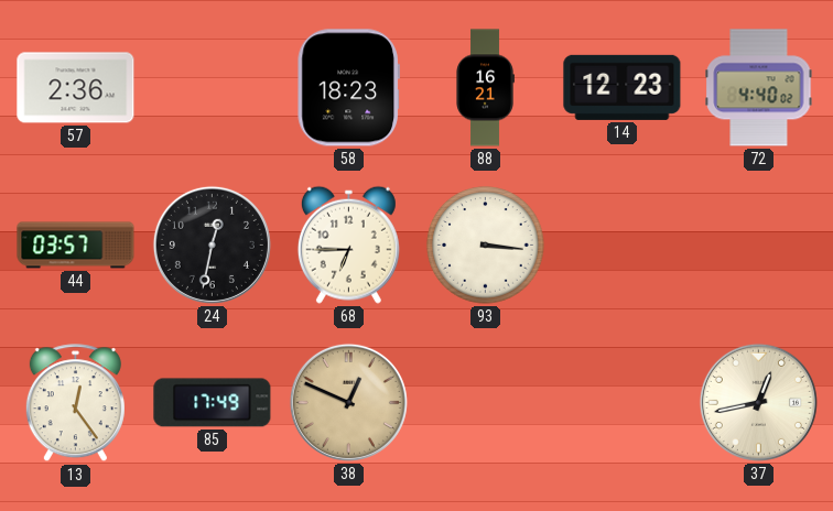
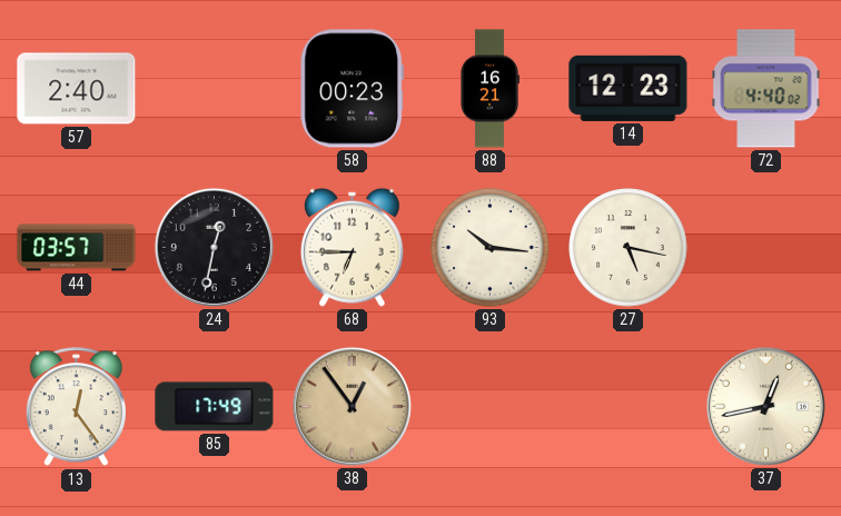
57: 2:36 -> 2:40
58: 18:23 -> 00:23
93: 3:16 -> 10:16
27: none -> 5:17
38: 12:49 -> 12:54
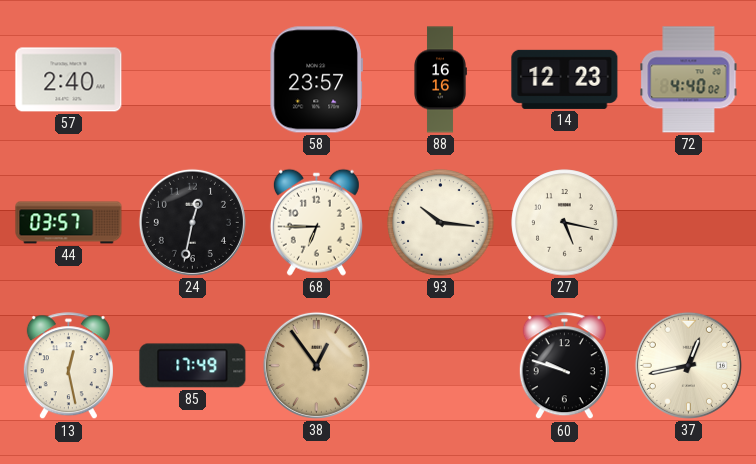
58: 00:23 -> 23:57
88: 16:21 -> 16:16
13: 12:24 -> 12:28
60: none -> 9:48
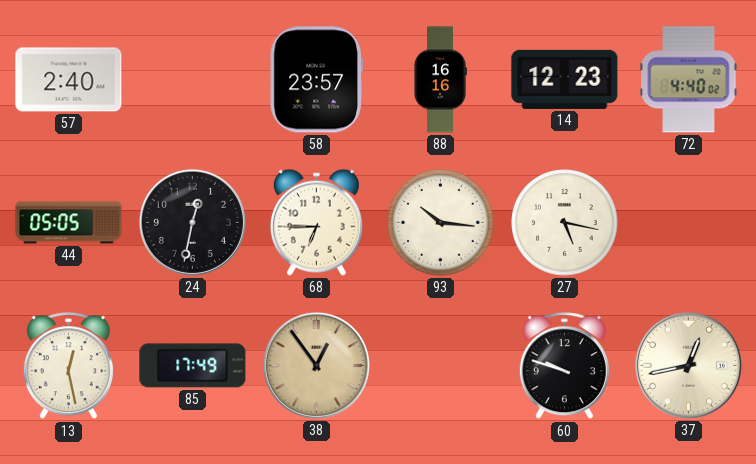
44: 03:57 -> 05:05
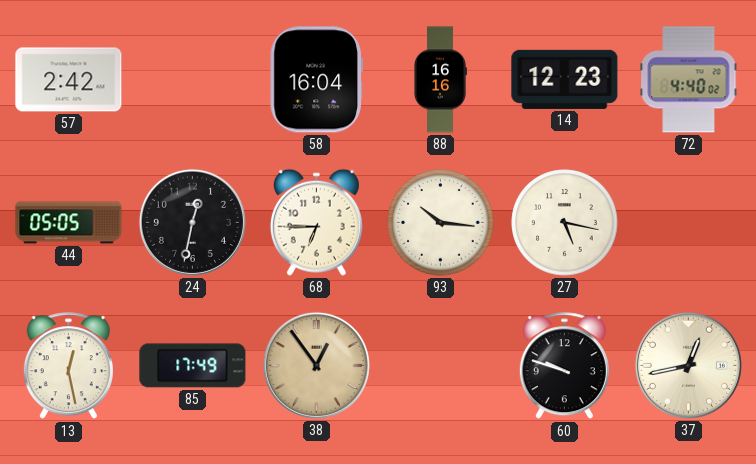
57: 2:40 -> 2:42
58: 23:57 -> 16:04
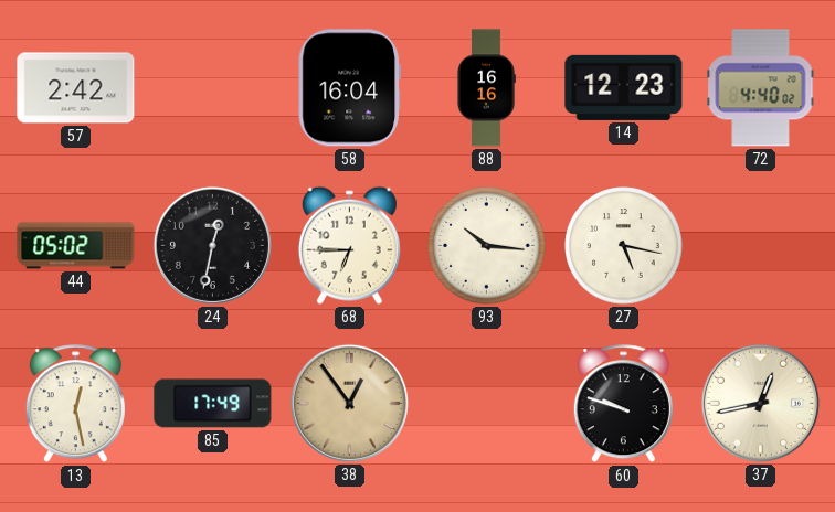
44: 05:05 -> 05:02
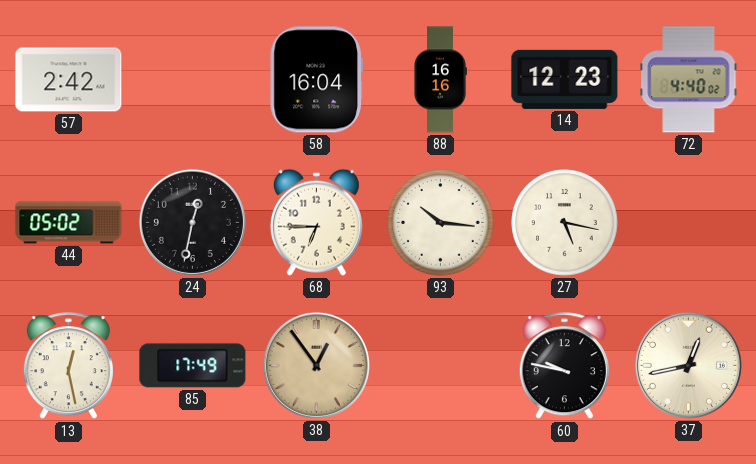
60: 9:48 -> 9:47
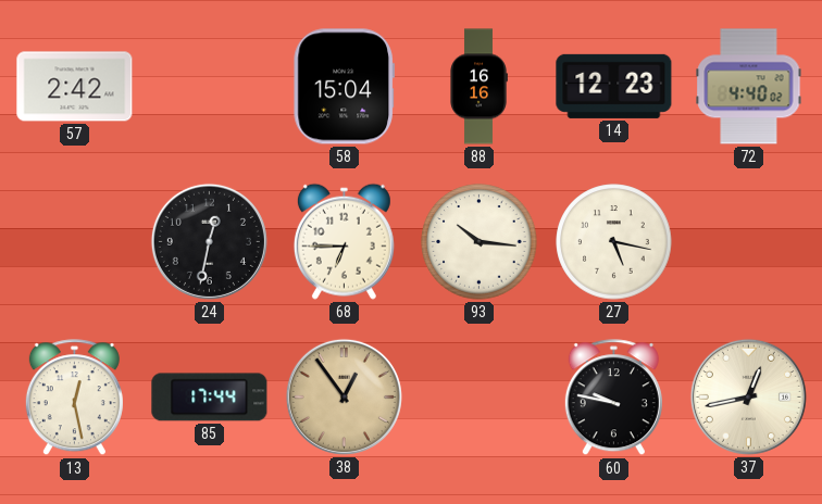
58: 16:04 -> 15:04
44: 05:02 -> none
85: 17:49 -> 17:44
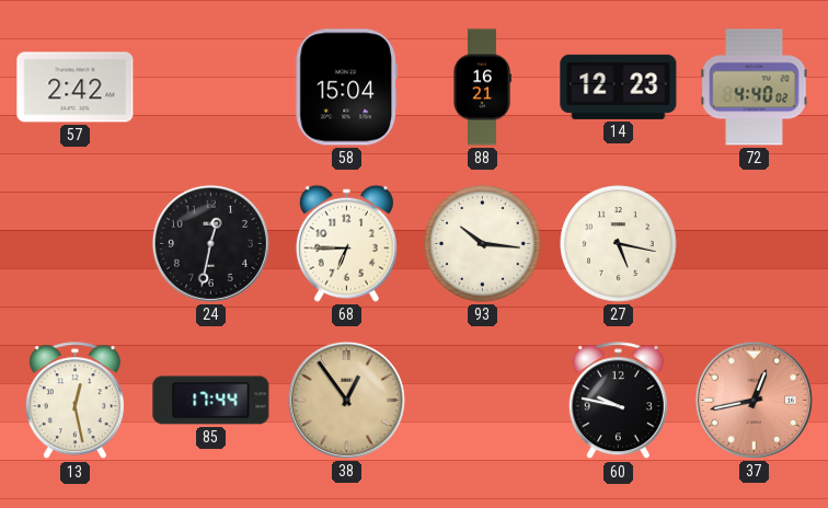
88: 16:16 -> 16:21
37 dial: cream -> salmon
